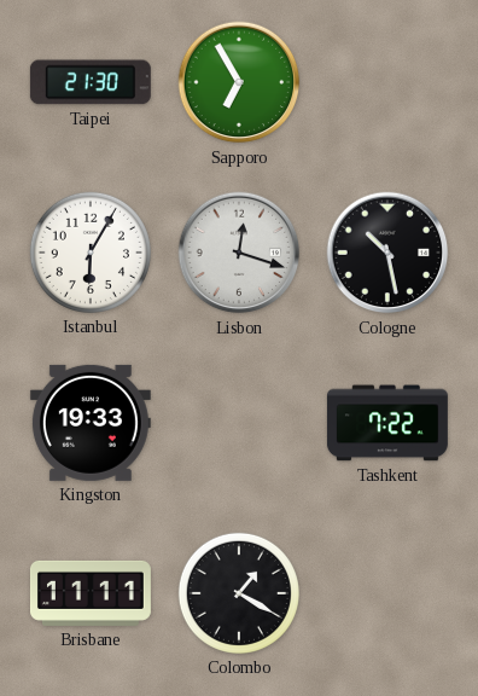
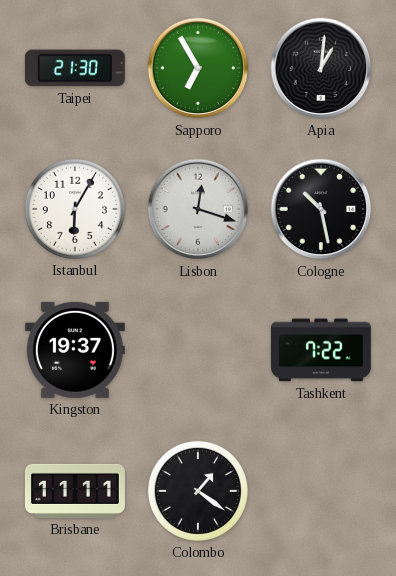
Apia: none -> 1:01
Kingston: 19:33 -> 19:37
Colombo: 1:20 -> 1:21
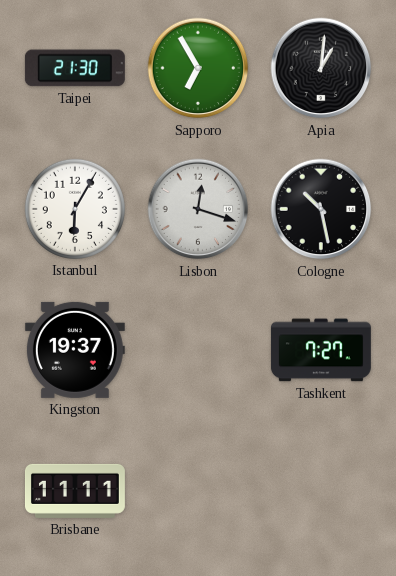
Tashkent: 7:22 -> 7:27
Colombo: 1:21 -> none
